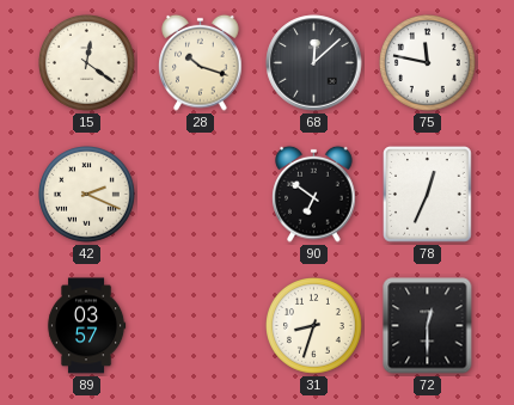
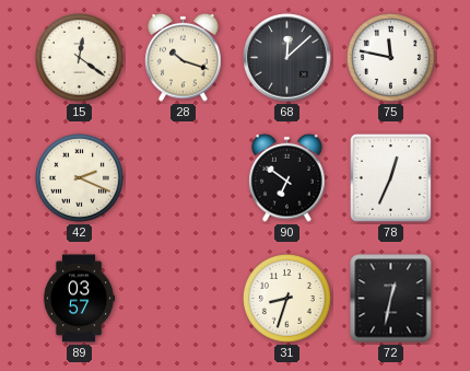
72: 12:30 -> 12:32
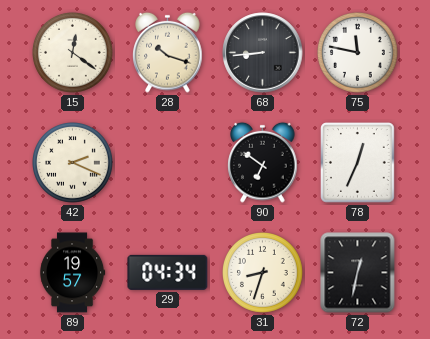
68: 12:08 -> 8:44
89: 03:57 -> 19:57
29: none -> 04:34
